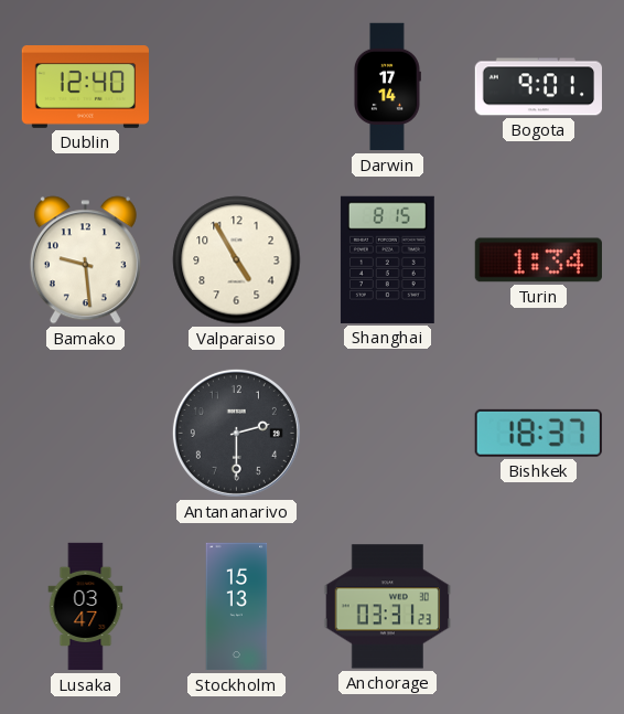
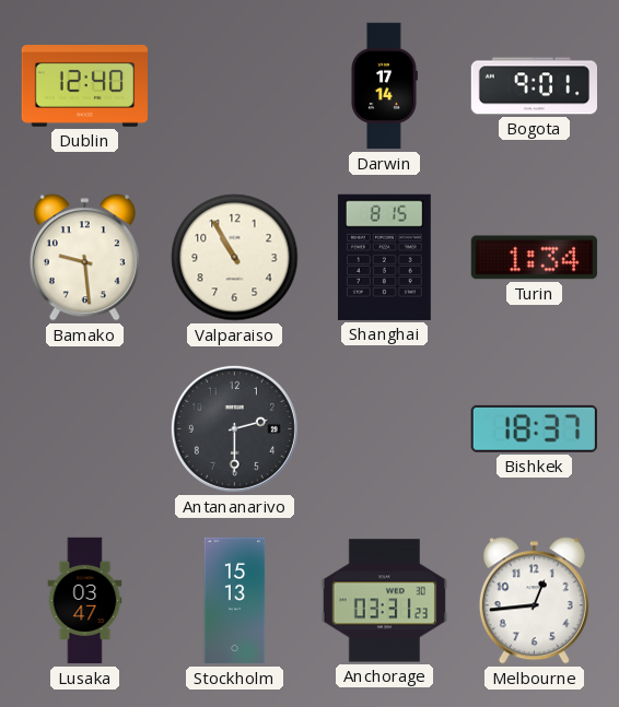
Valparaiso: 4:55 -> 10:55
Melbourne: none -> 12:44
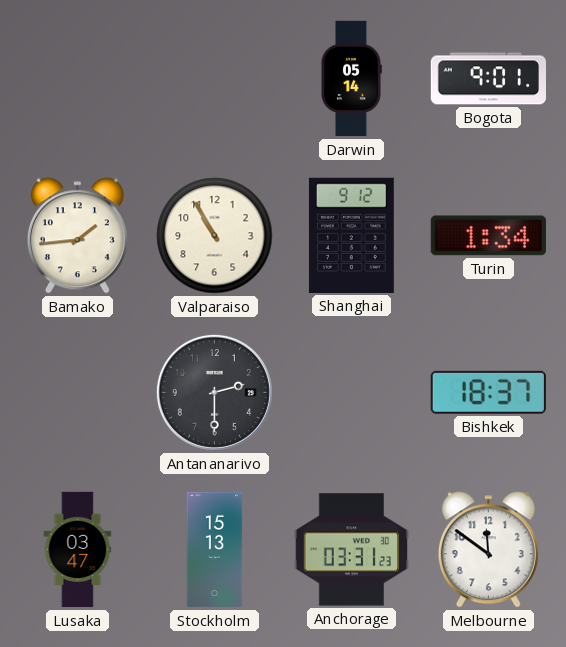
Dublin: 12:40 -> none
Darwin: 17:14 -> 05:14
Bamako: 9:29 -> 1:44
Shanghai: 8:15 -> 9:12
Melbourne: 12:44 -> 11:51
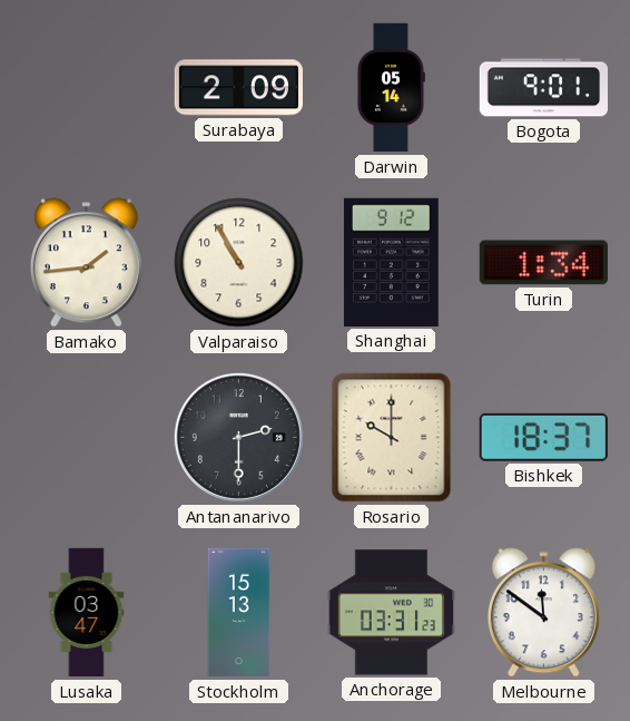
Surabaya: none -> 2:09
Rosario: none -> 10:00
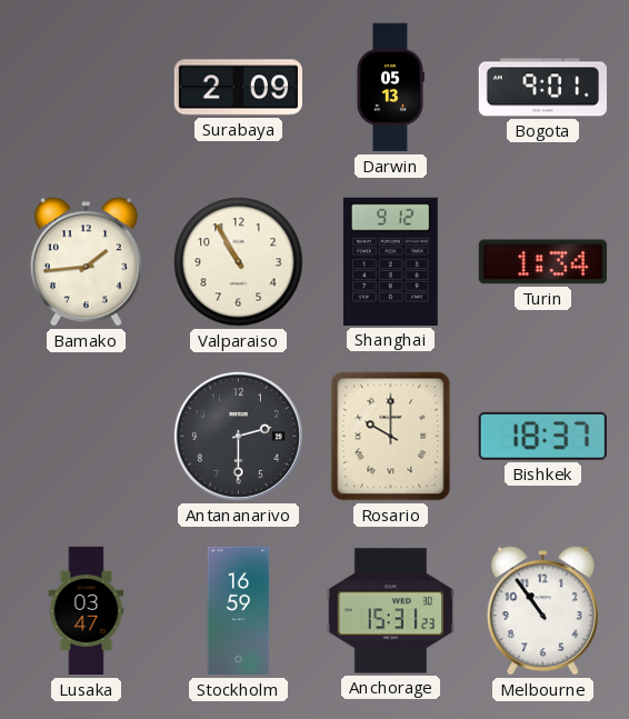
Darwin: 05:14 -> 05:13
Stockholm: 15:13 -> 16:59
Anchorage: 03:31 -> 15:31
Melbourne: 11:51 -> 10:54
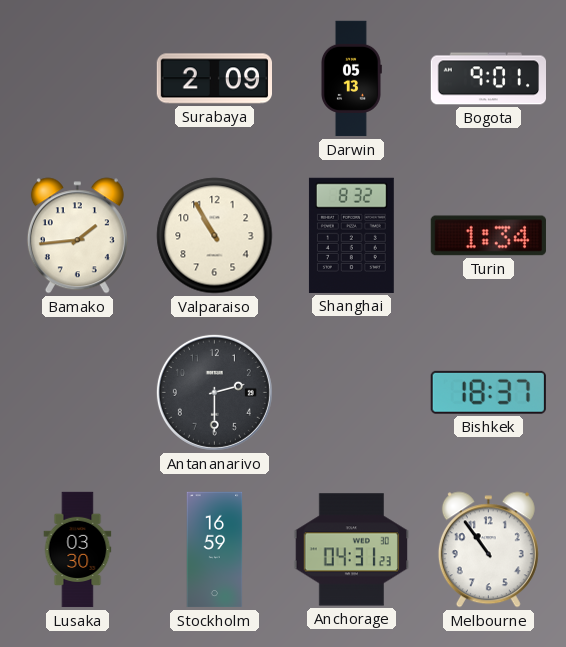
Shanghai: 9:12 -> 8:32
Rosario: 10:00 -> none
Lusaka: 03:47 -> 03:30
Anchorage: 15:31 -> 04:31
